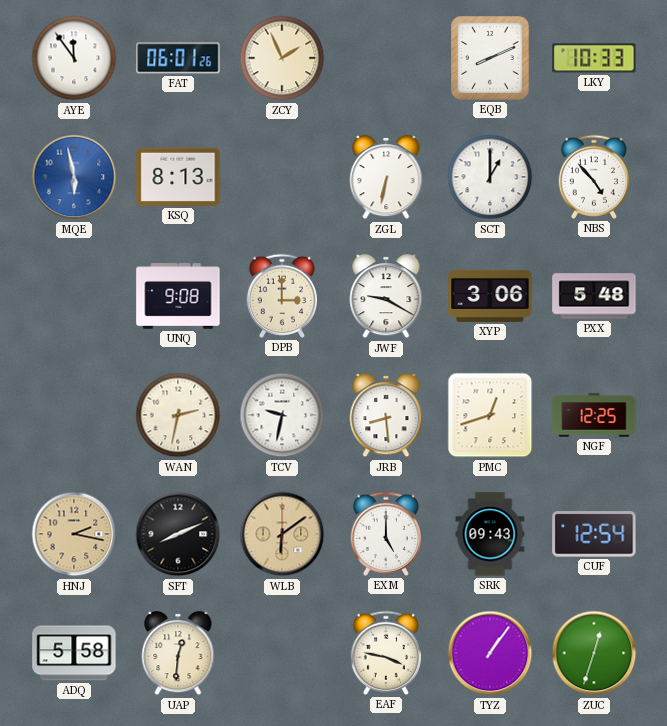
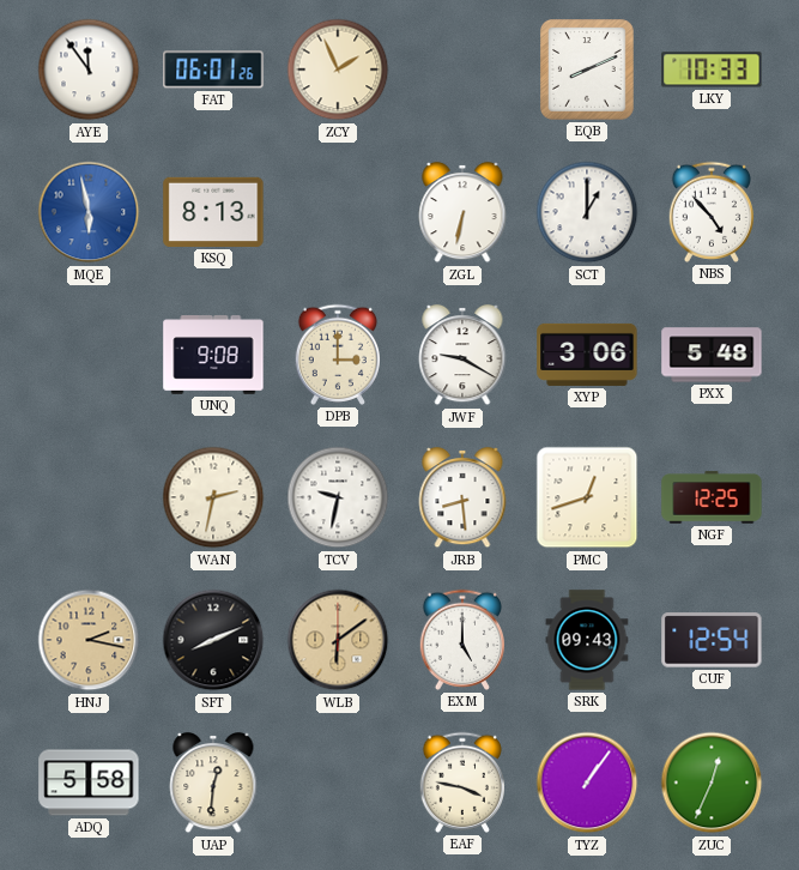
ZUC: 12:33 -> 12:34
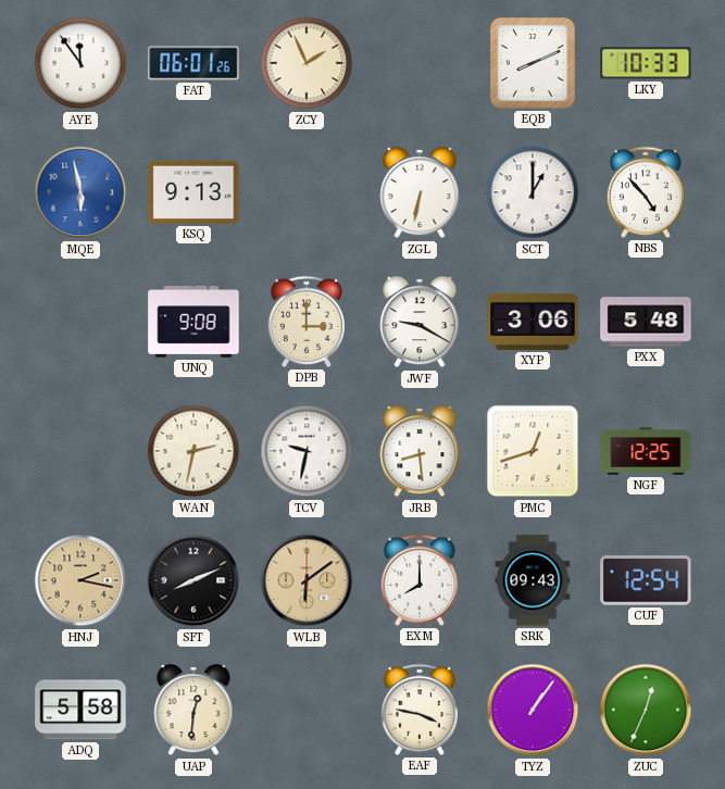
KSQ: 8:13 -> 9:13
EXM: 5:00 -> 8:00
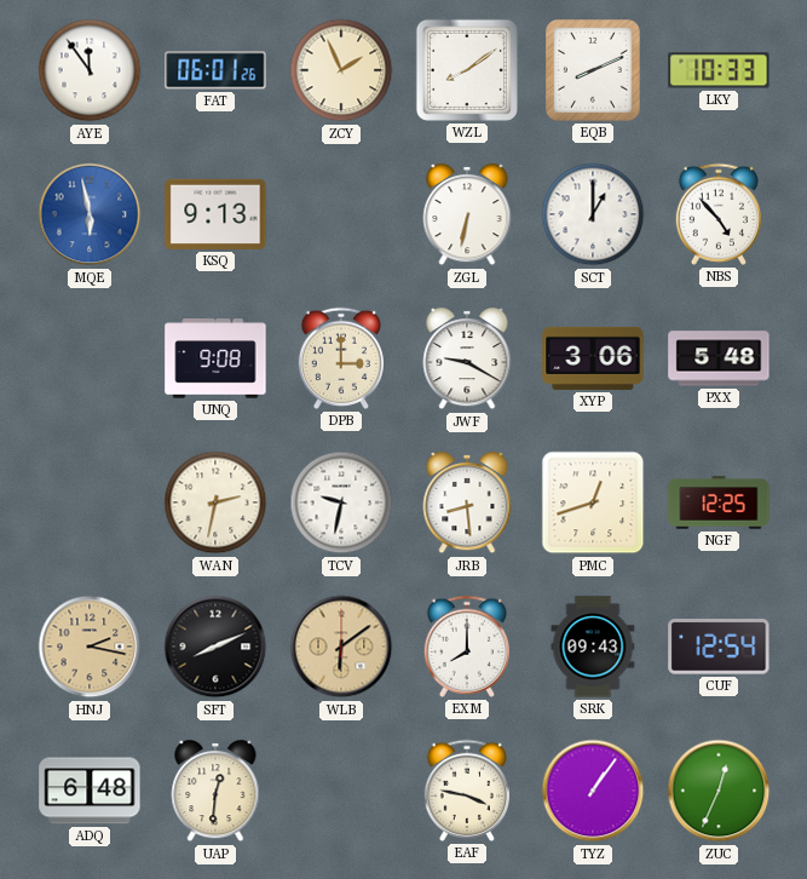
WZL: none -> 8:09
ADQ: 5:58 -> 6:48
